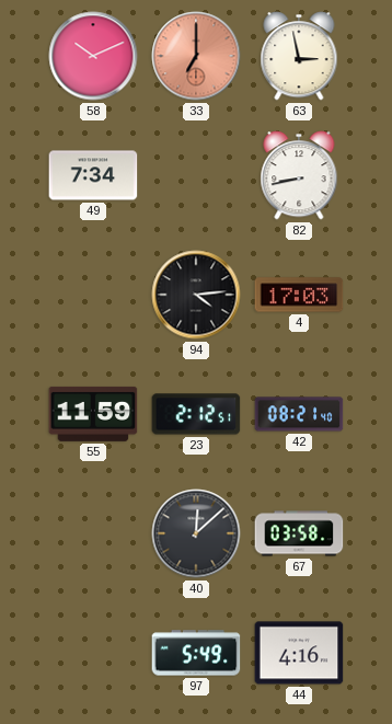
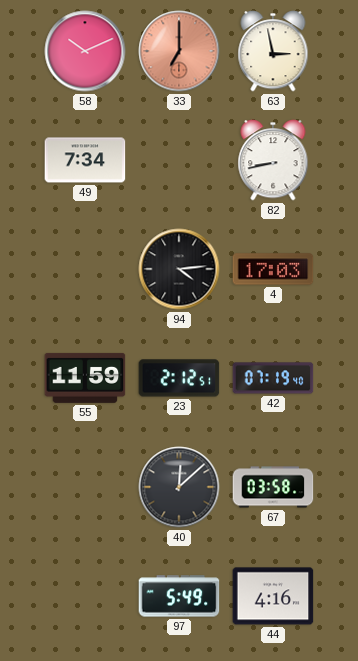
42: 08:21 -> 07:19
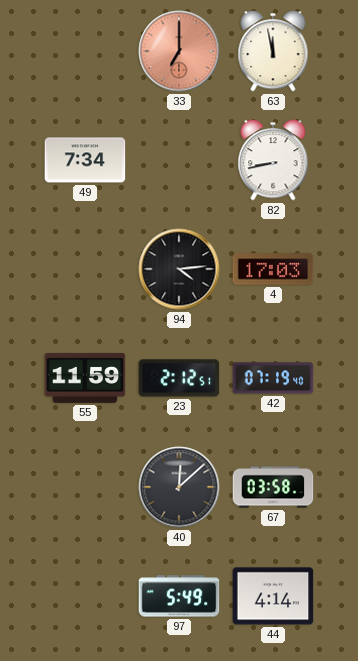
58: 10:11 -> none
63: 2:58 -> 11:58
44: 4:16 -> 4:14
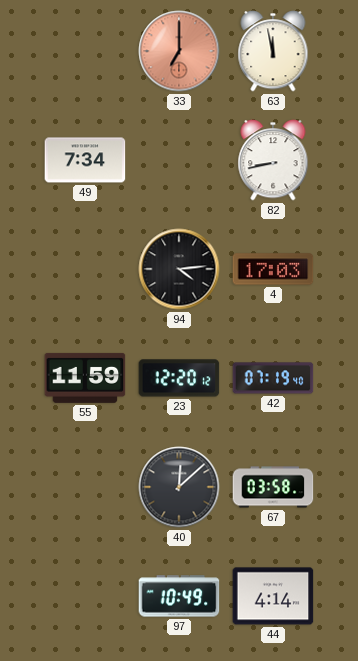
23: 2:12 -> 12:20
97: 5:49 -> 10:49
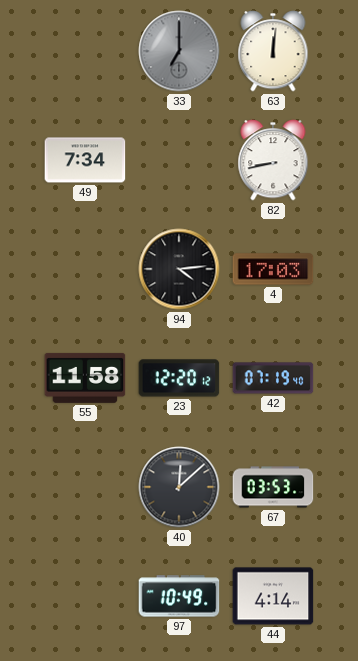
33 dial: salmon -> grey
63: 11:58 -> 12:01
55: 11:59 -> 11:58
67: 03:58 -> 03:53
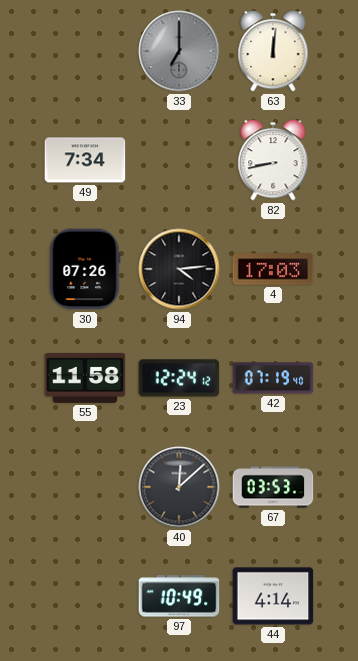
30: none -> 07:26
23: 12:20 -> 12:24
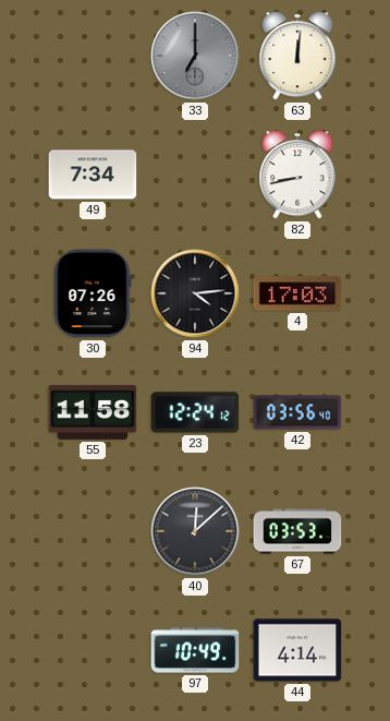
42: 07:19 -> 03:56
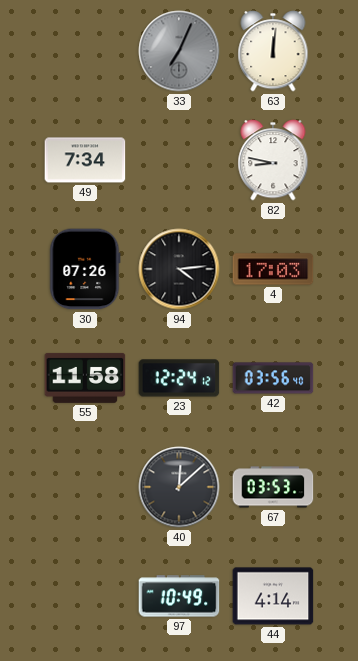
33: 7:00 -> 7:04
82: 8:43 -> 8:47
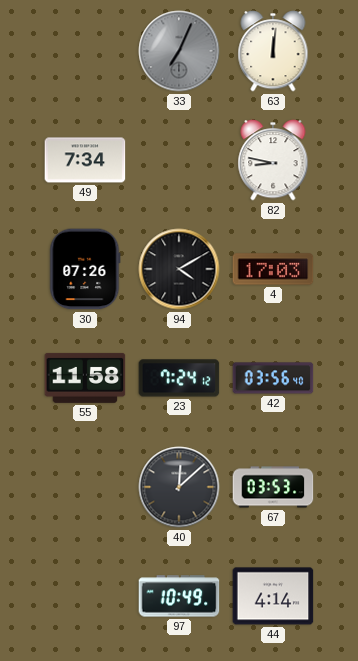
94: 4:14 -> 4:10
23: 12:24 -> 7:24
